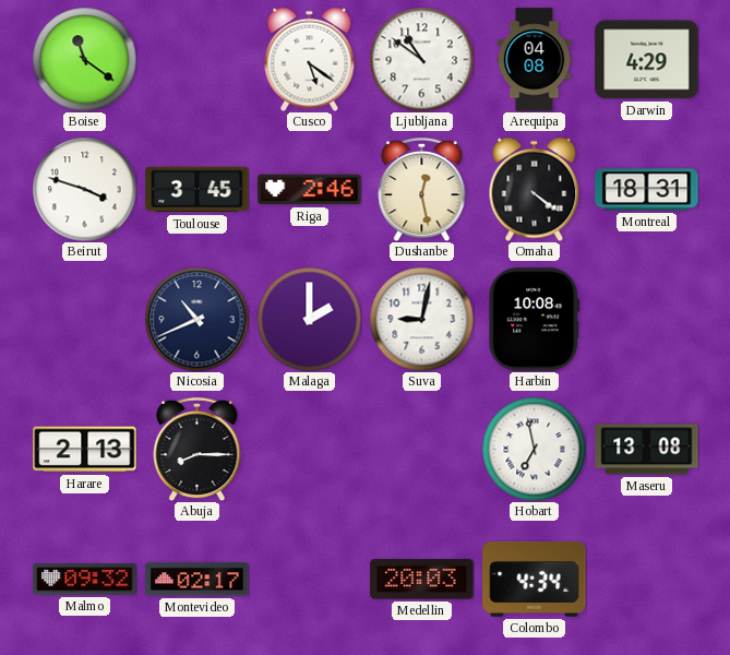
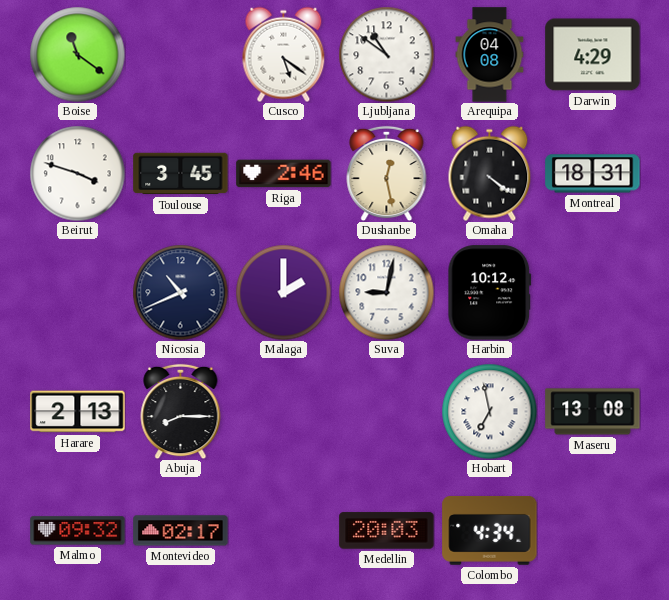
Harbin: 10:08 -> 10:12
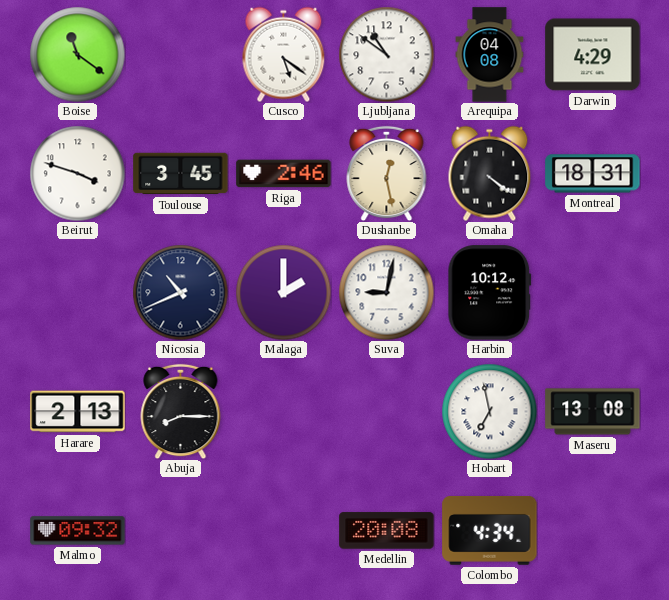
Montevideo: 02:17 -> none
Medellin: 20:03 -> 20:08
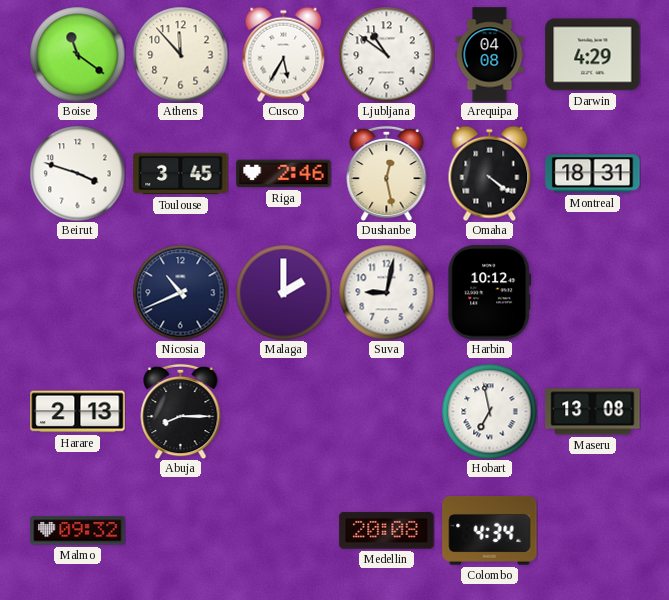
Athens: none -> 11:53
Cusco: 5:21 -> 5:35
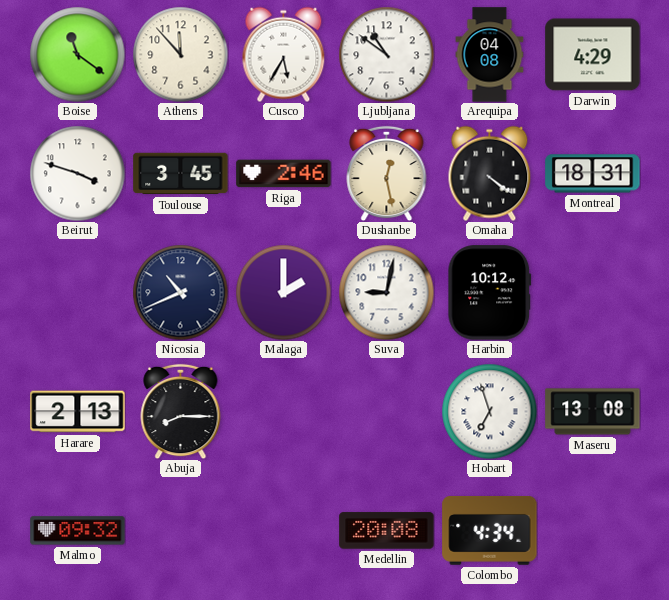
Hobart: 6:58 -> 6:57
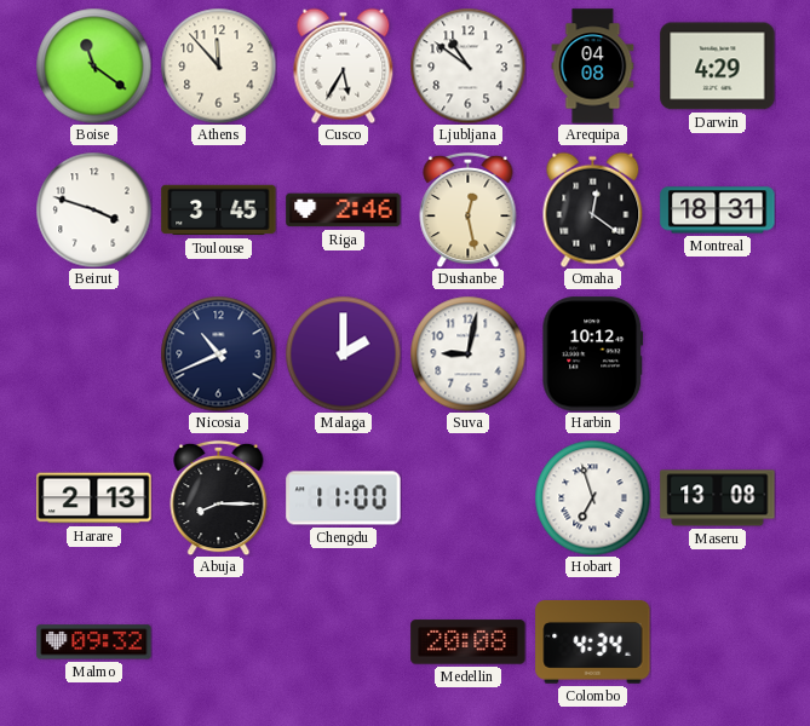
Omaha: 4:21 -> 12:21
Chengdu: none -> 11:00
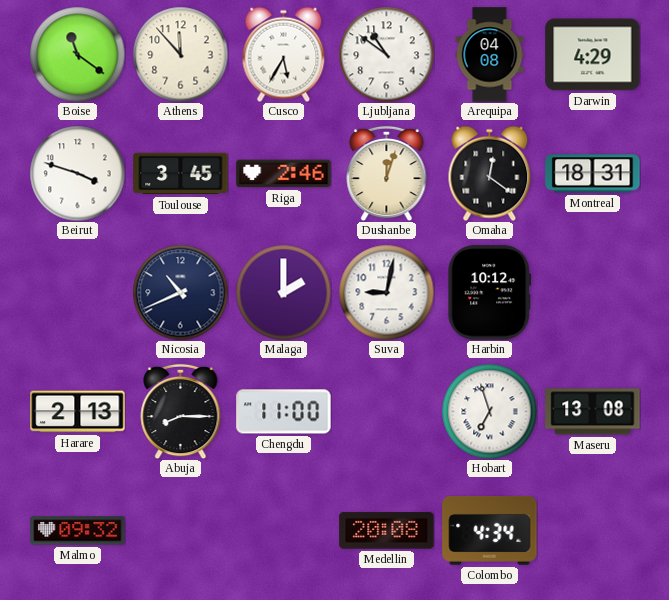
Dushanbe: 12:28 -> 12:03
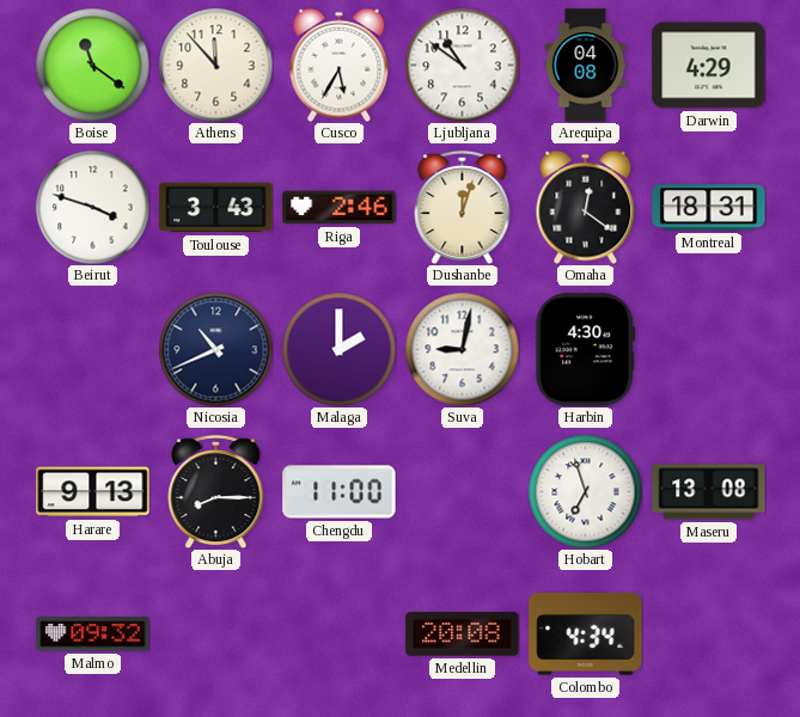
Toulouse: 3:45 -> 3:43
Harbin: 10:12 -> 4:30
Harare: 2:13 -> 9:13
